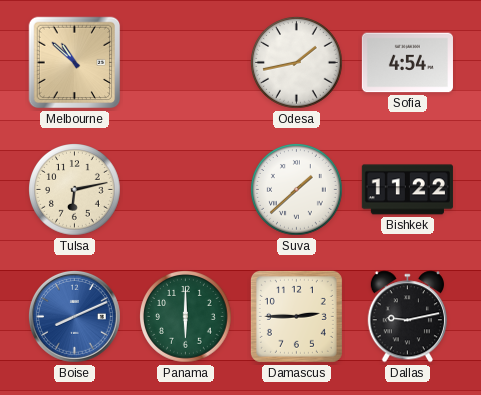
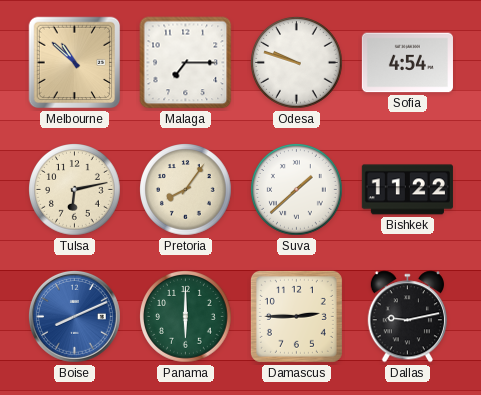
Malaga: none -> 7:15
Odesa: 1:43 -> 9:48
Pretoria: none -> 8:06
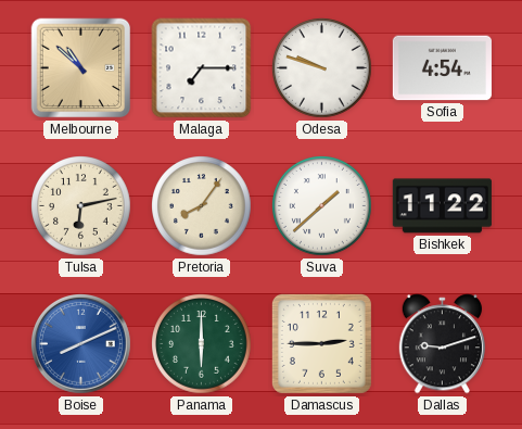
Dallas: 9:13 -> 9:12
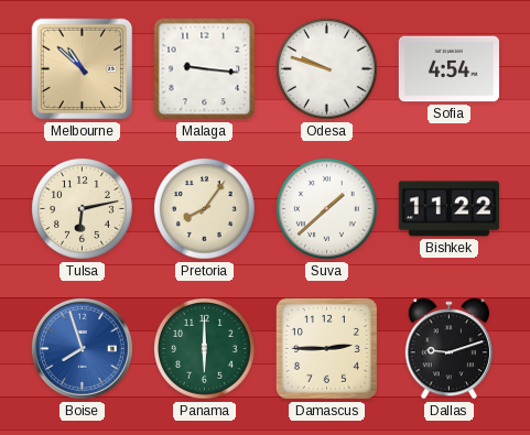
Malaga: 7:15 -> 9:16
Boise: 8:11 -> 7:57
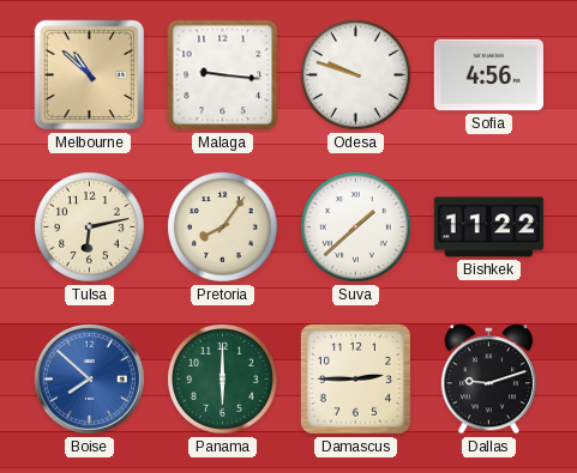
Sofia: 4:54 -> 4:56
Boise: 7:57 -> 7:52
